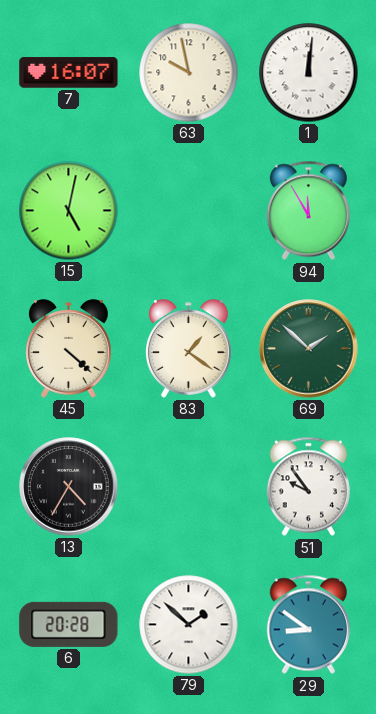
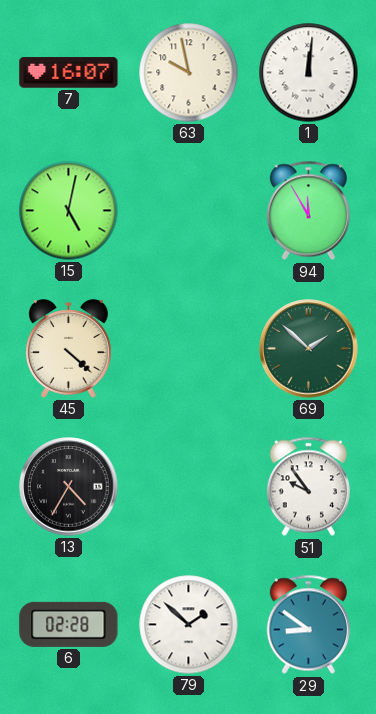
83: 1:21 -> none
6: 20:28 -> 02:28
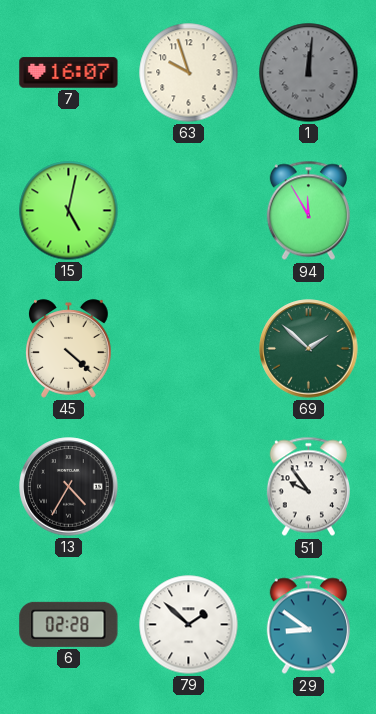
63: 9:58 -> 9:57
1 dial: white -> grey
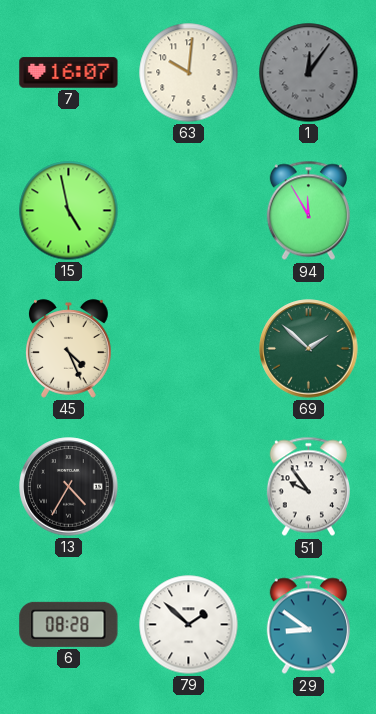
63: 9:57 -> 10:01
1: 12:01 -> 12:06
15: 5:02 -> 4:58
45: 4:22 -> 4:26
6: 02:28 -> 08:28
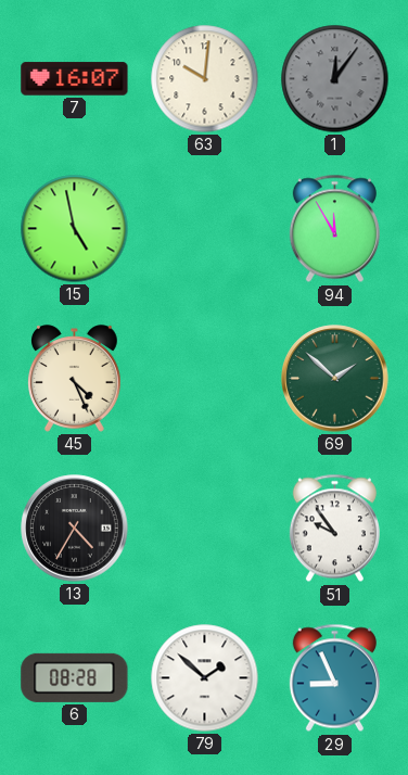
29: 8:51 -> 8:56
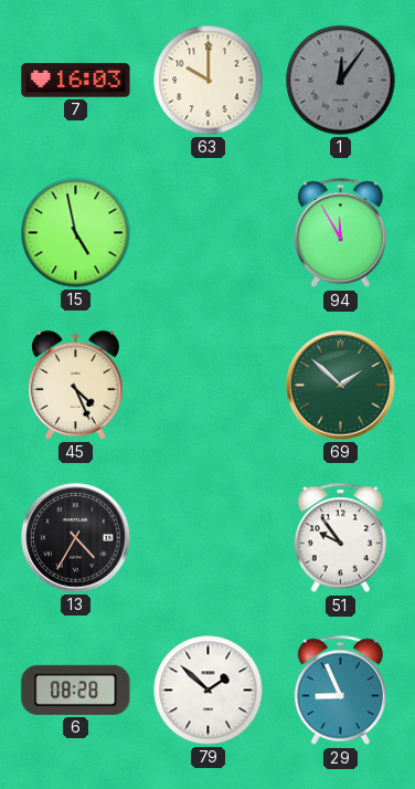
7: 16:07 -> 16:03
63: 10:01 -> 10:00
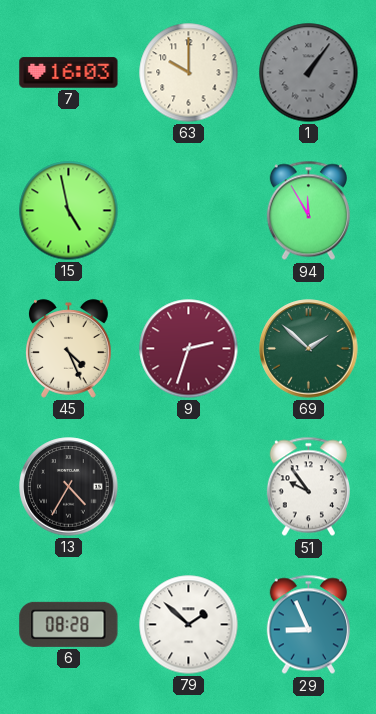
1: 12:06 -> 1:06
9: none -> 2:33
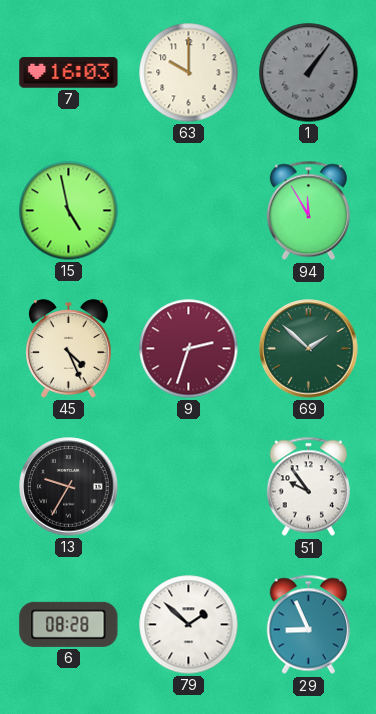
13: 4:35 -> 9:35
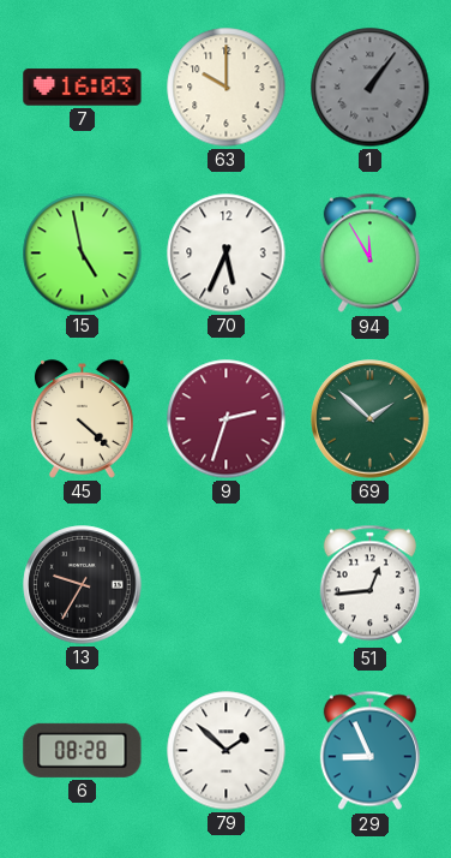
70: none -> 5:34
45: 4:26 -> 4:22
51: 9:54 -> 12:44
